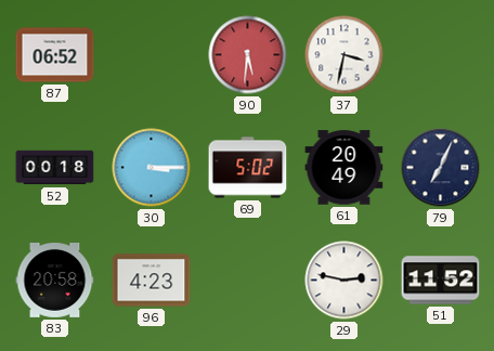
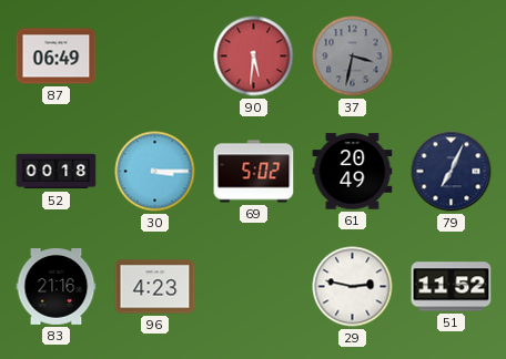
87: 06:52 -> 06:49
37 dial: white -> grey
83: 20:58 -> 21:16
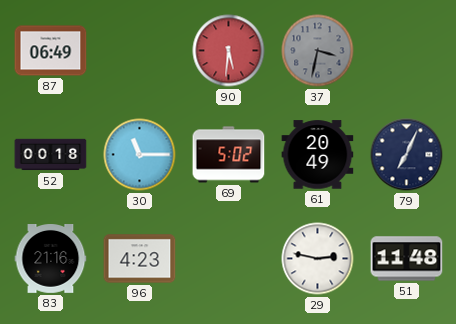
30: 3:15 -> 11:15
51: 11:52 -> 11:48
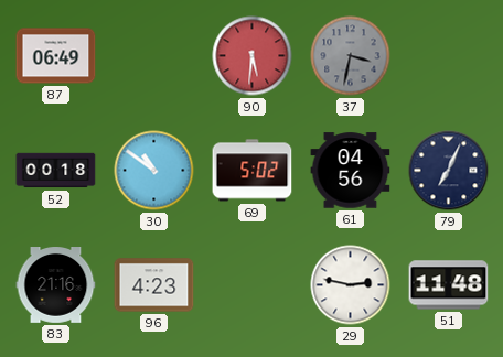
30: 11:15 -> 10:51
61: 20:49 -> 04:56
